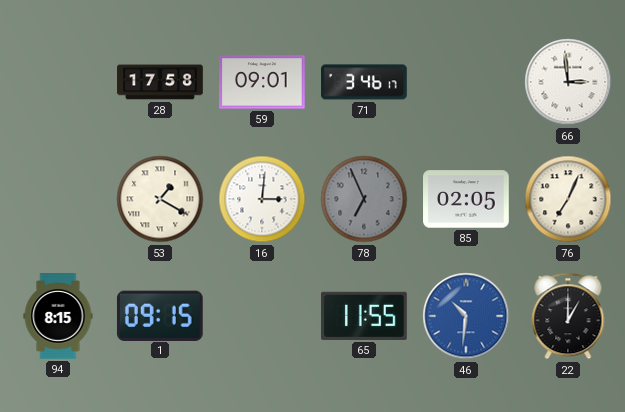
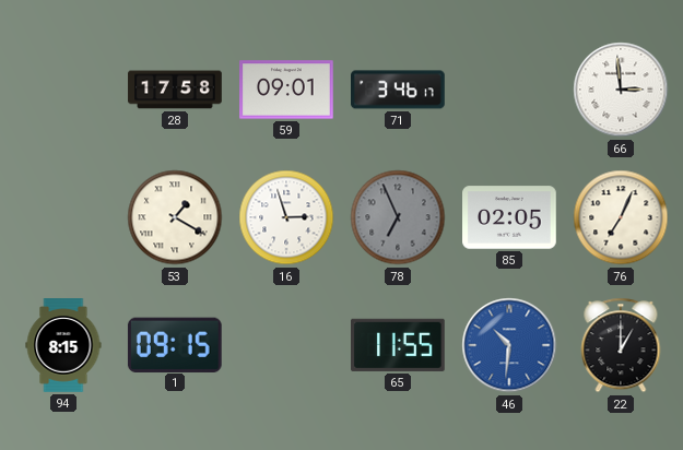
16: 3:01 -> 2:57
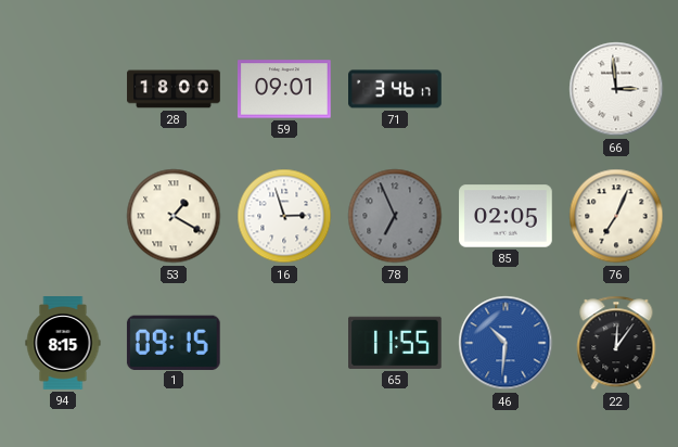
28: 17:58 -> 18:00
22: 1:00 -> 12:06
